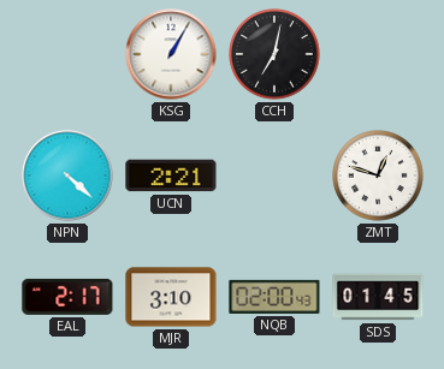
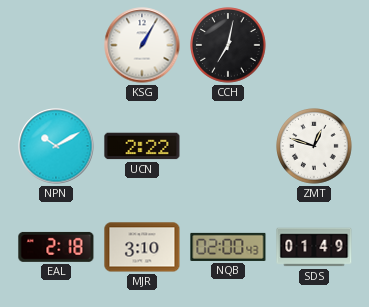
NPN: 4:22 -> 10:10
UCN: 2:21 -> 2:22
EAL: 2:17 -> 2:18
SDS: 01:45 -> 01:49
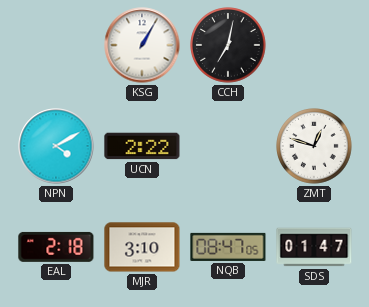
NPN: 10:10 -> 4:10
NQB: 02:00 -> 08:47
SDS: 01:49 -> 01:47
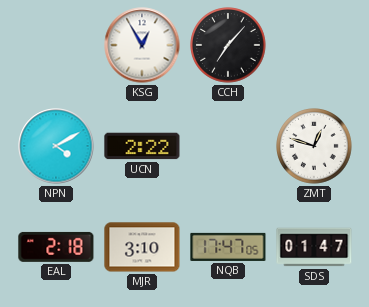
KSG: 1:05 -> 12:55
CCH: 7:02 -> 7:07
NQB: 08:47 -> 17:47
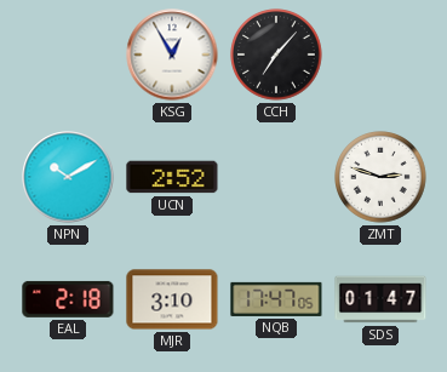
NPN: 4:10 -> 10:10
UCN: 2:22 -> 2:52
ZMT: 12:48 -> 2:48
